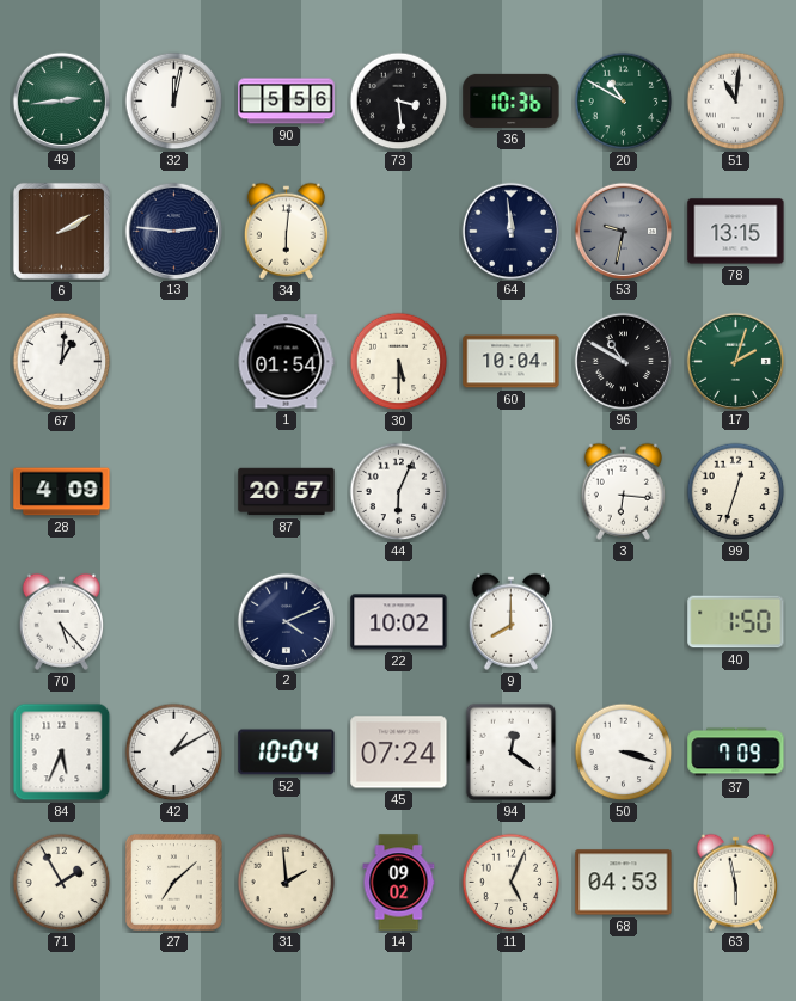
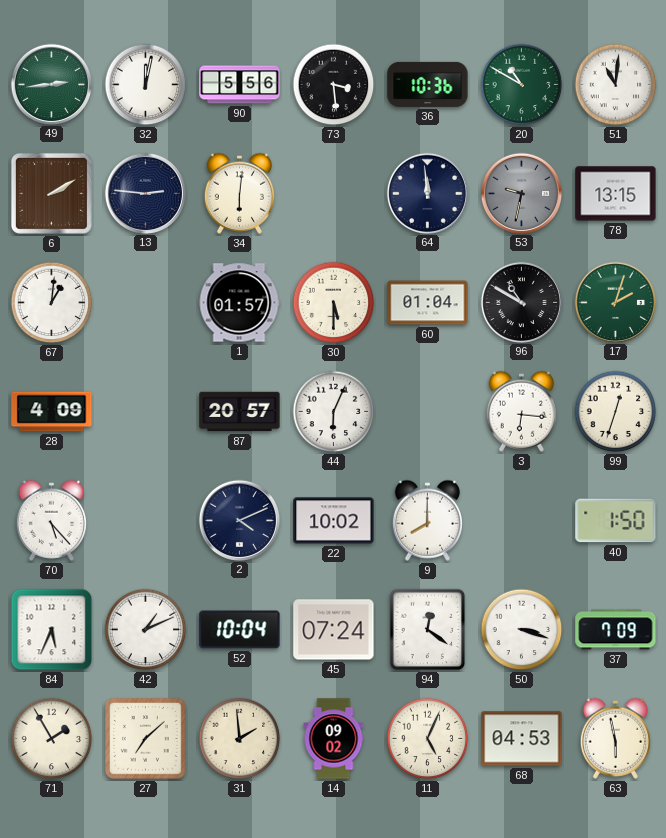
1: 01:54 -> 01:57
60: 10:04 -> 01:04
42: 1:10 -> 1:11
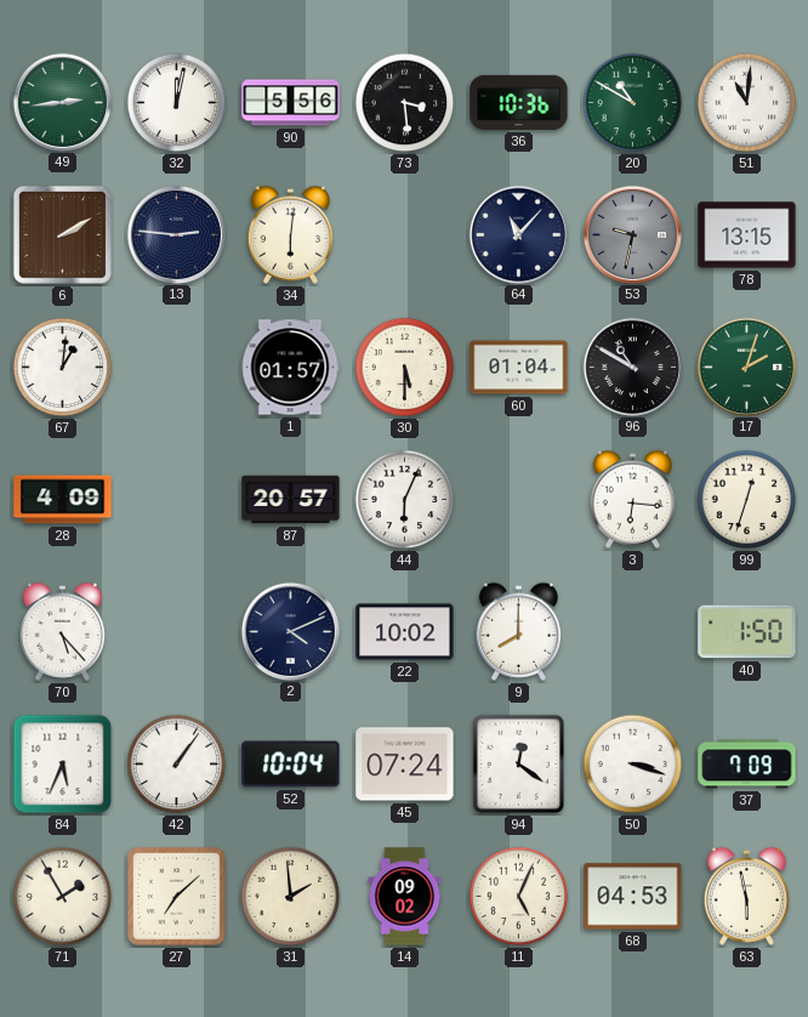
64: 11:59 -> 11:07
42: 1:11 -> 1:06
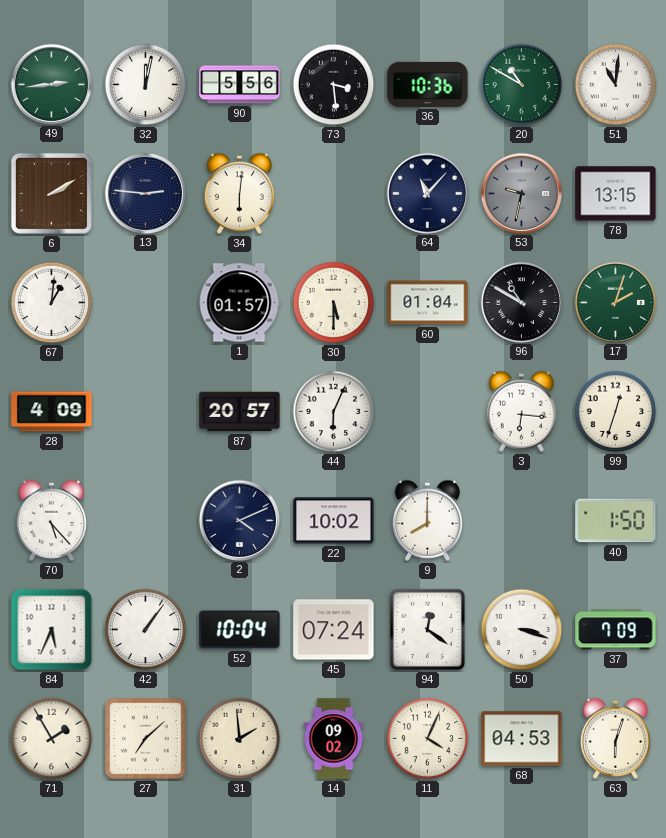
11: 5:04 -> 4:04
63: 5:58 -> 6:03
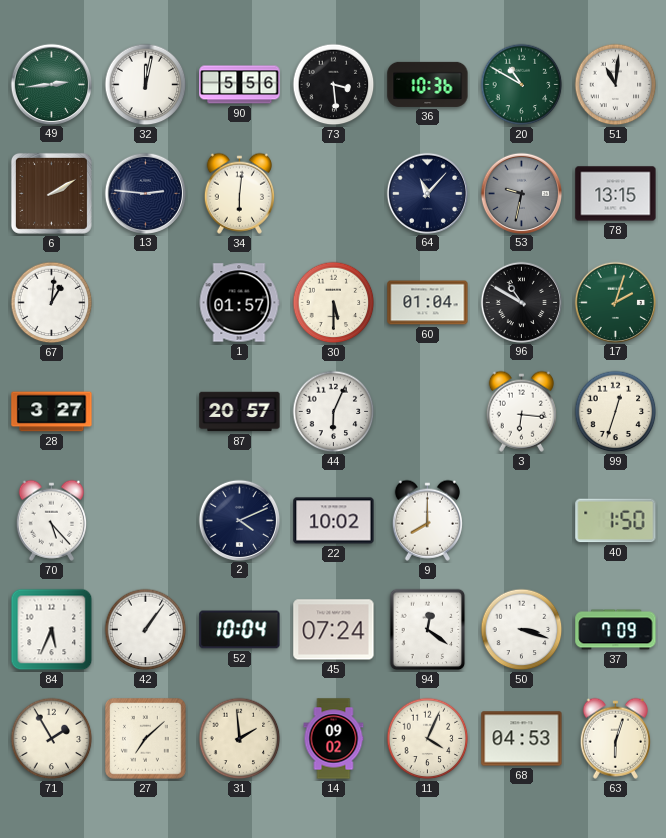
28: 4:09 -> 3:27
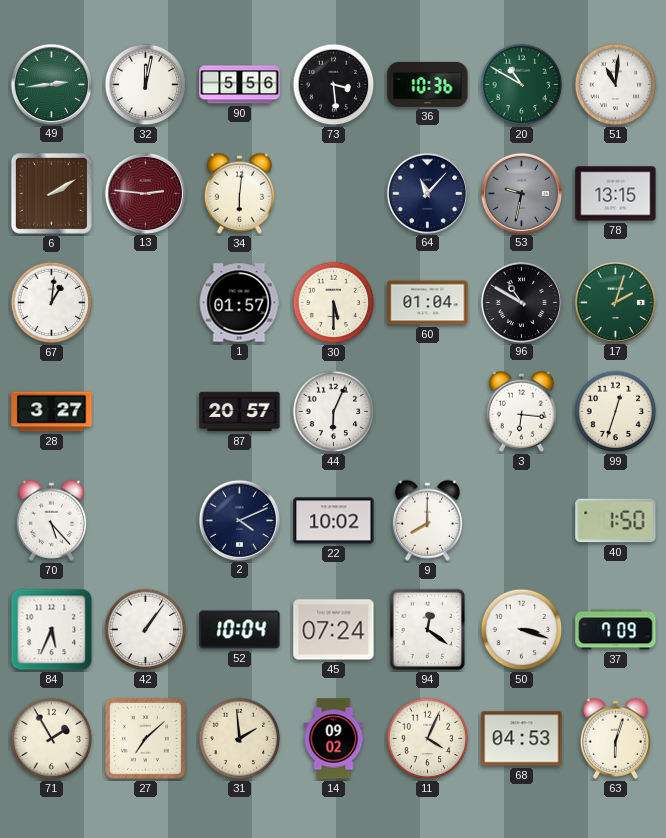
13 dial: navy -> burgundy
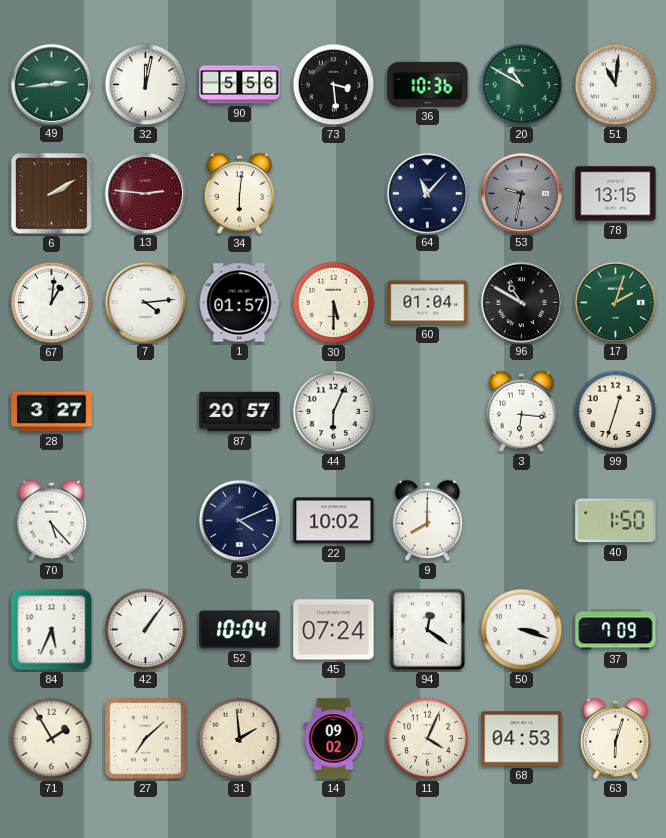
7: none -> 4:14
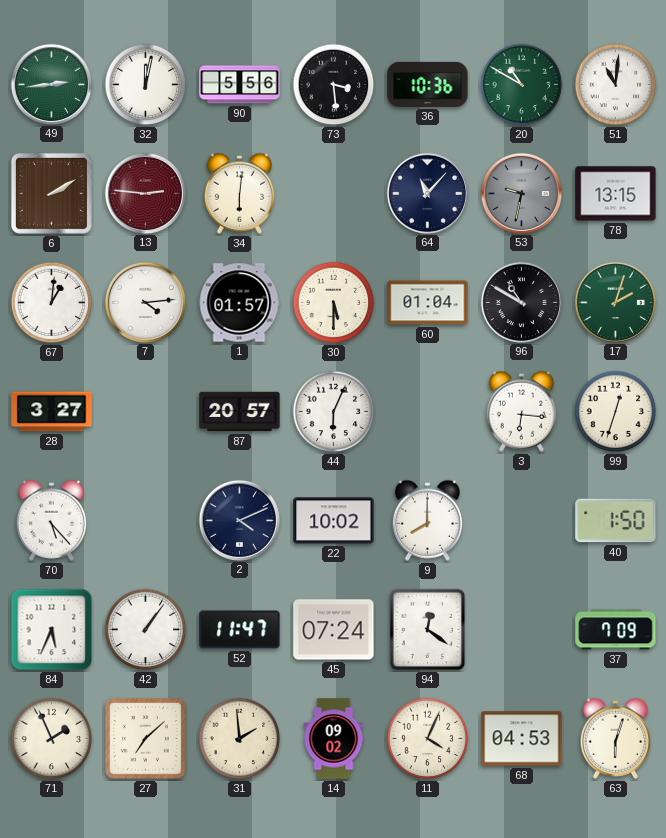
52: 10:04 -> 11:47
50: 3:18 -> none
71: 1:55 -> 1:56
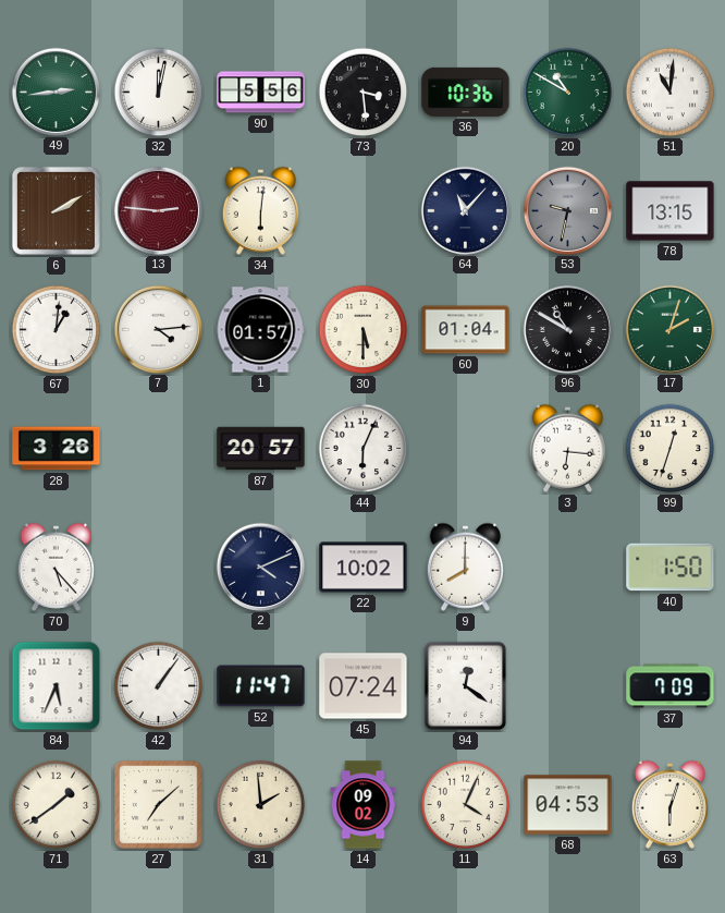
28: 3:27 -> 3:26
71: 1:56 -> 1:39
